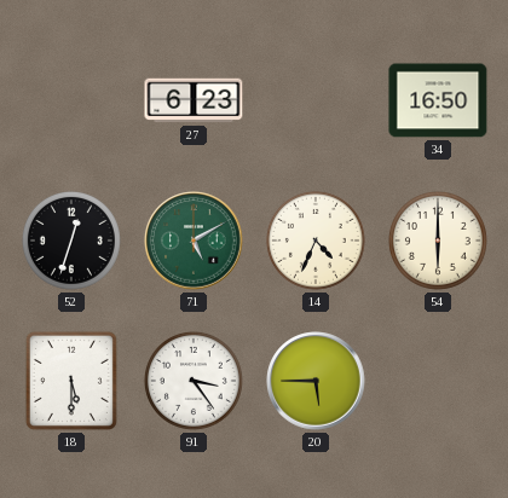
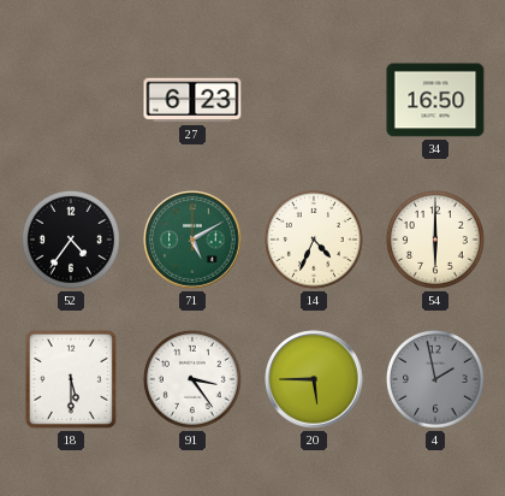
52: 12:33 -> 4:36
4: none -> 1:58
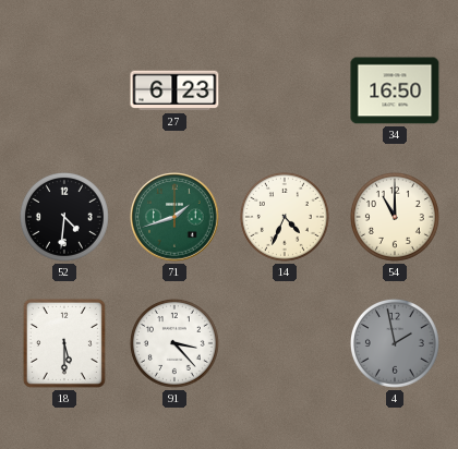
52: 4:36 -> 4:31
71: 5:10 -> 1:42
54: 6:00 -> 11:00
91: 3:24 -> 3:23
20: 5:45 -> none
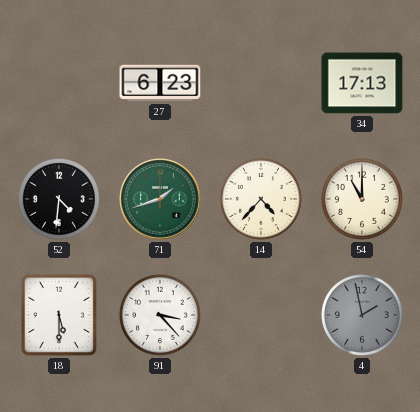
34: 16:50 -> 17:13
14: 4:34 -> 4:37
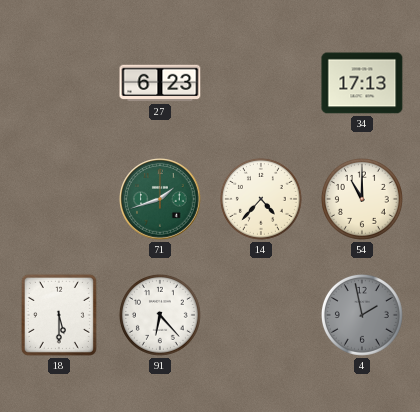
52: 4:31 -> none
91: 3:23 -> 6:23
